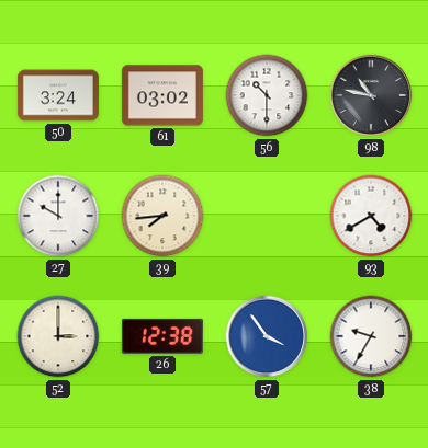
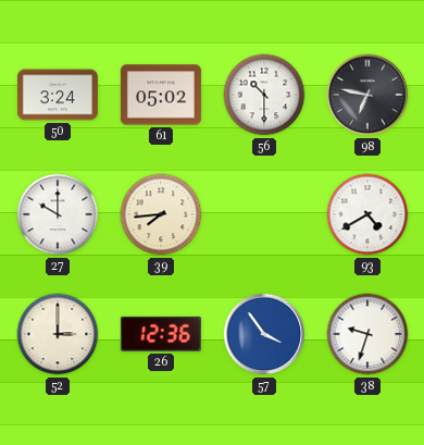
61: 03:02 -> 05:02
98: 10:47 -> 6:47
26: 12:38 -> 12:36
38: 9:35 -> 9:33
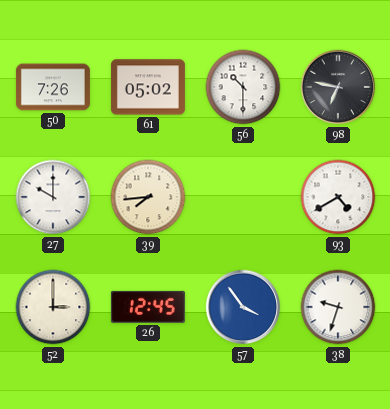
50: 3:24 -> 7:26
26: 12:36 -> 12:45
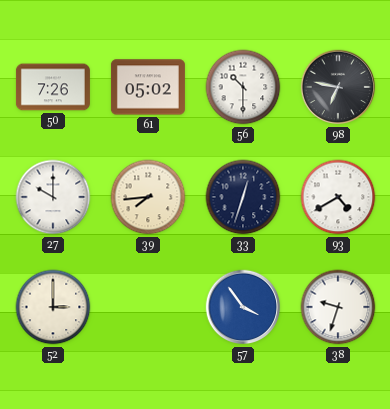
33: none -> 12:33
26: 12:45 -> none
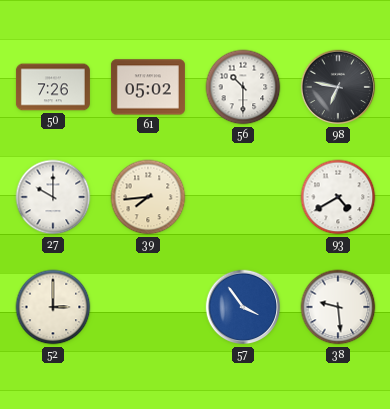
33: 12:33 -> none
38: 9:33 -> 9:29
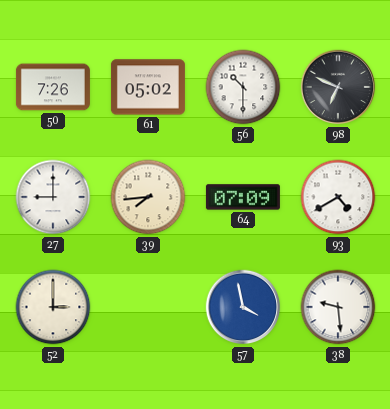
98: 6:47 -> 6:49
27: 10:00 -> 9:00
64: none -> 07:09
57: 3:54 -> 3:58
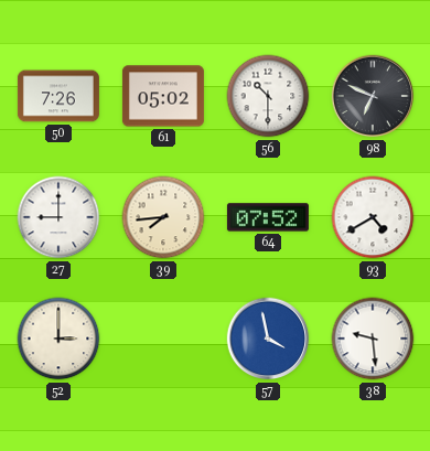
64: 07:09 -> 07:52
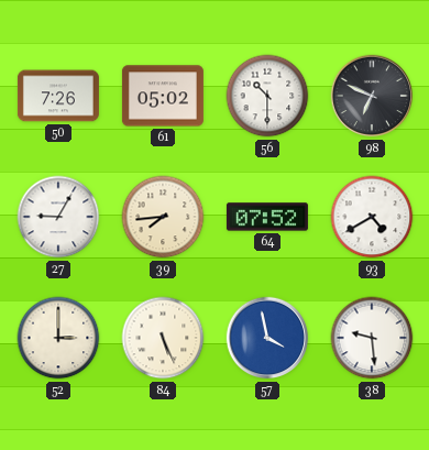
27: 9:00 -> 9:05
84: none -> 5:26
